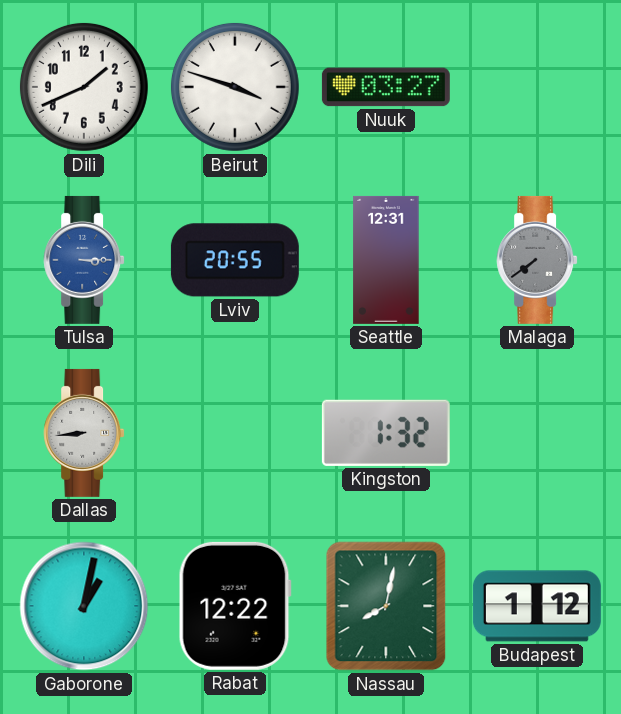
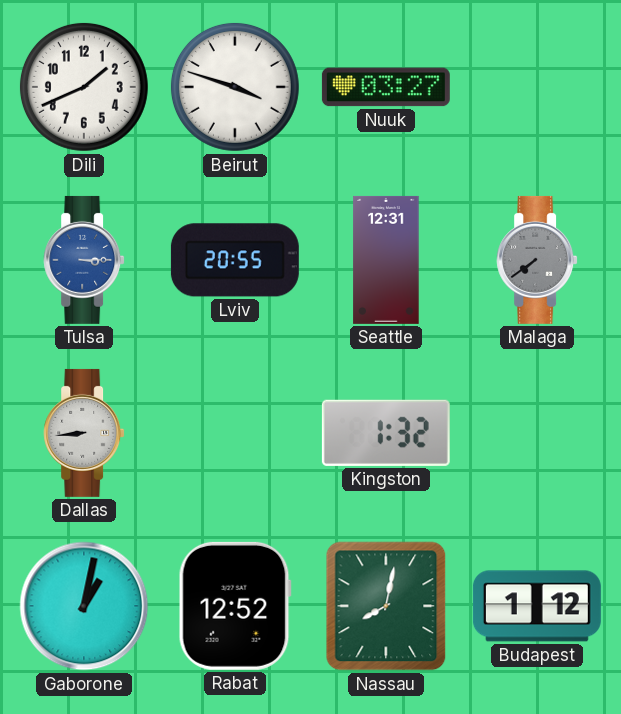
Rabat: 12:22 -> 12:52
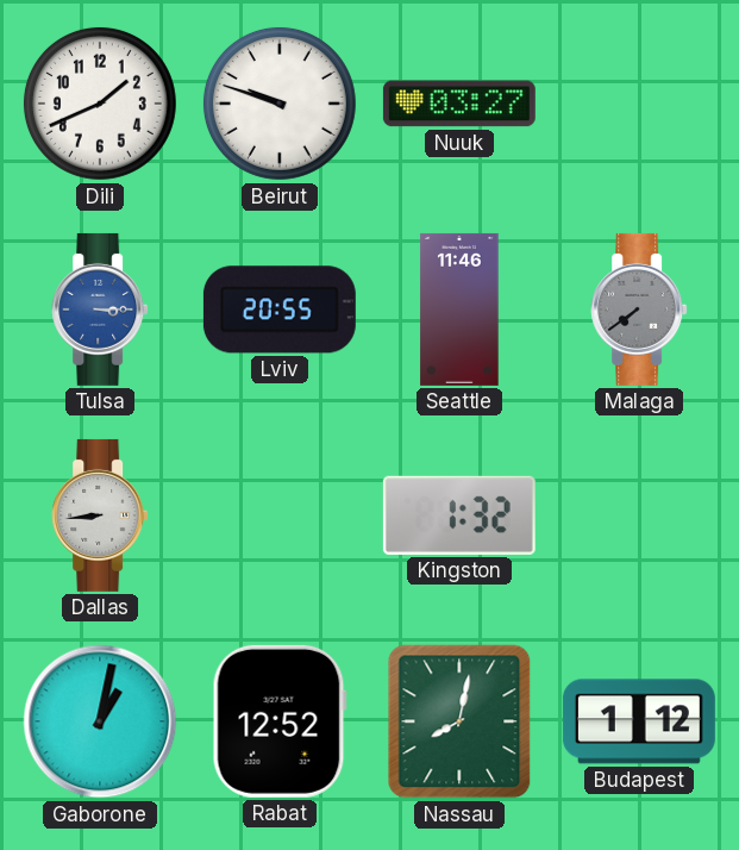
Beirut: 3:48 -> 9:48
Seattle: 12:31 -> 11:46
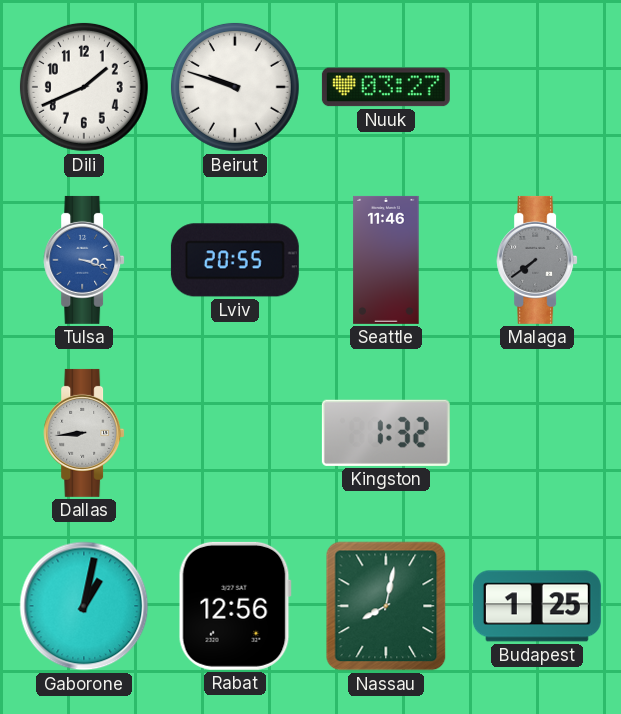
Tulsa: 3:15 -> 3:18
Rabat: 12:52 -> 12:56
Budapest: 1:12 -> 1:25
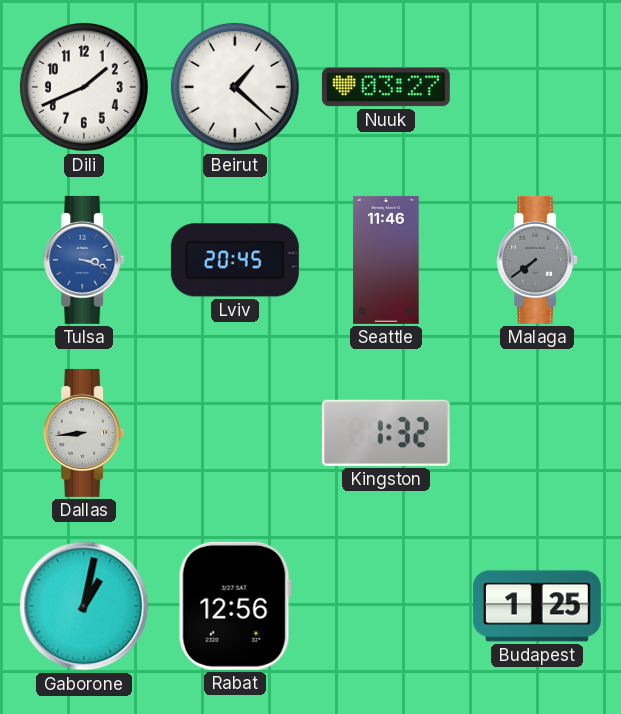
Beirut: 9:48 -> 1:22
Lviv: 20:55 -> 20:45
Nassau: 8:02 -> none
